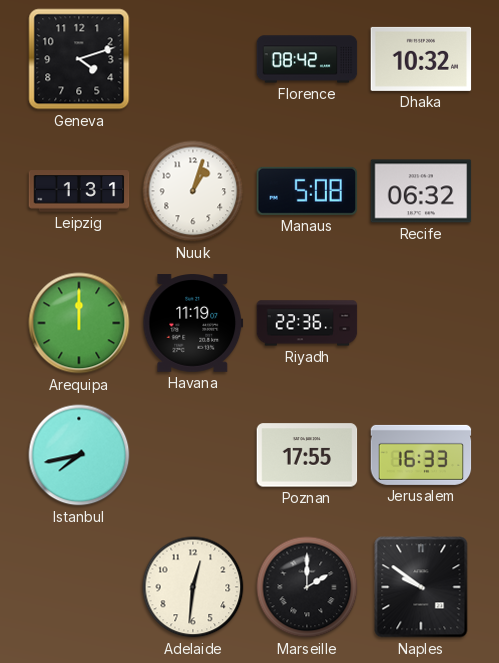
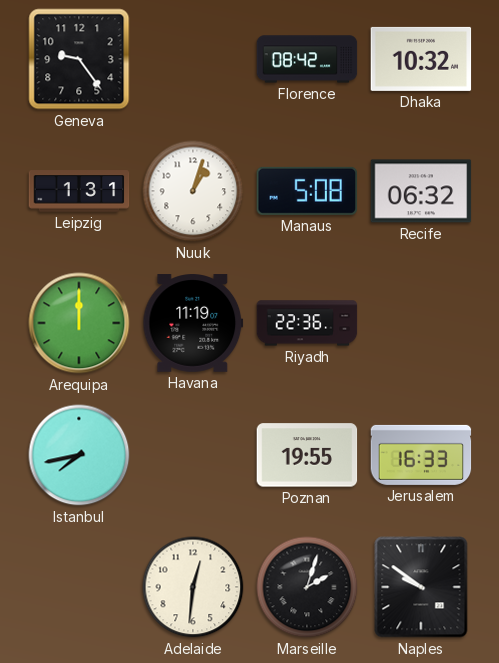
Geneva: 4:12 -> 9:24
Poznan: 17:55 -> 19:55
Marseille: 2:00 -> 2:03
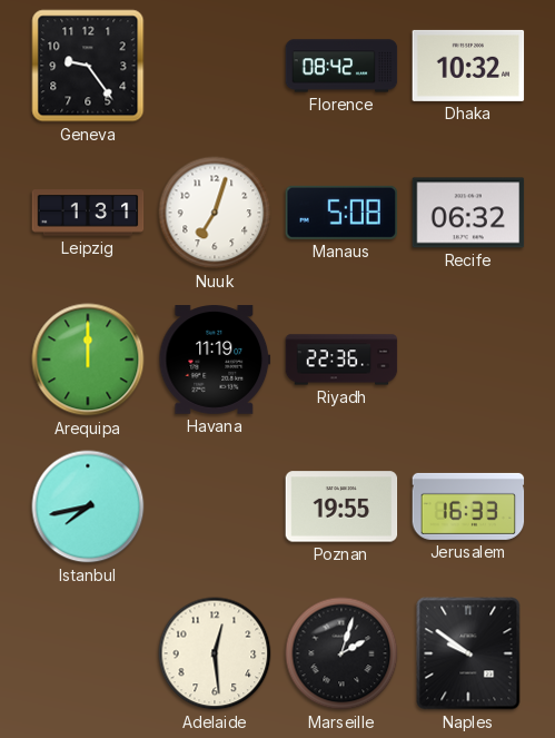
Nuuk: 1:03 -> 7:03
Adelaide: 12:31 -> 12:29
